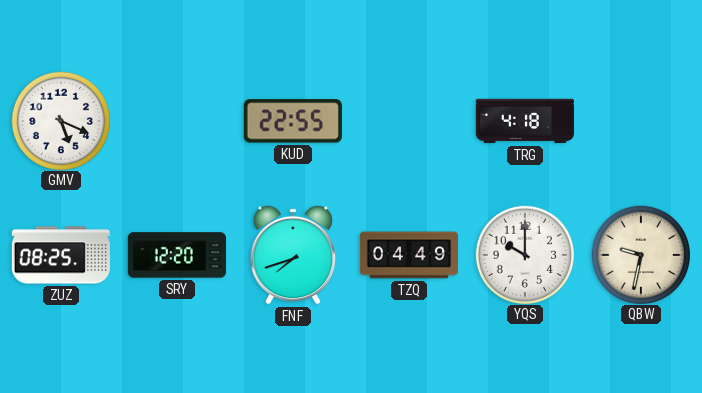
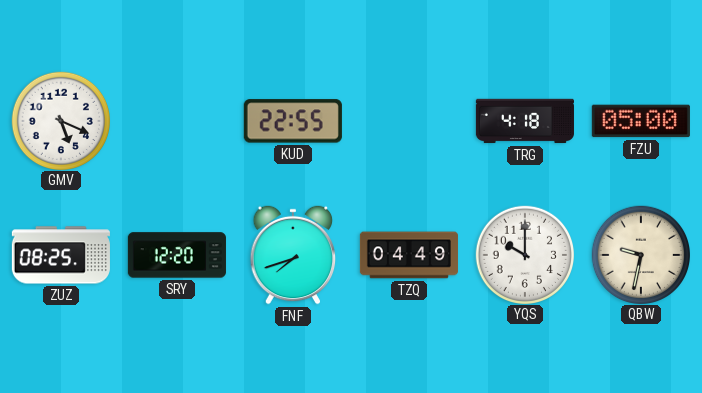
FZU: none -> 05:00
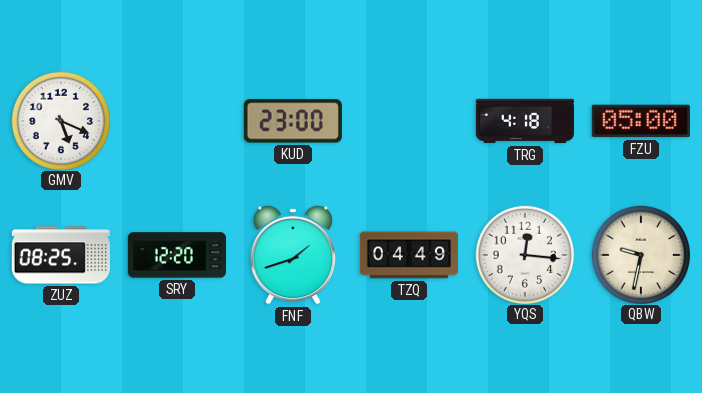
KUD: 22:55 -> 23:00
FNF: 7:42 -> 1:42
YQS: 10:00 -> 12:16
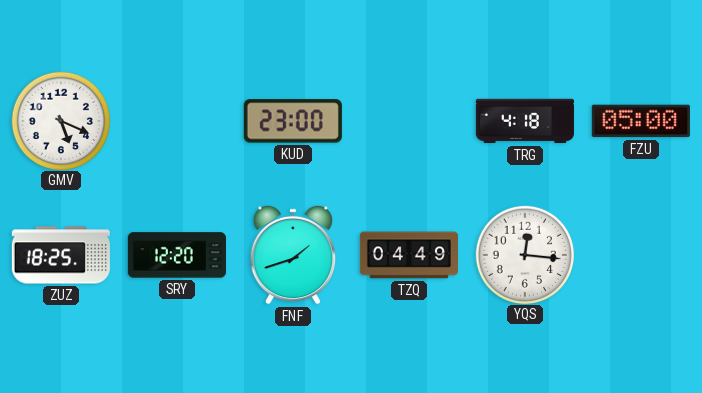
ZUZ: 08:25 -> 18:25
QBW: 9:32 -> none
